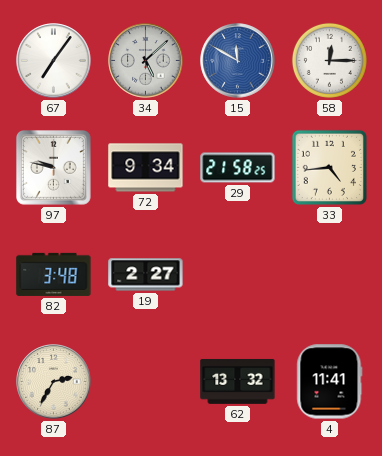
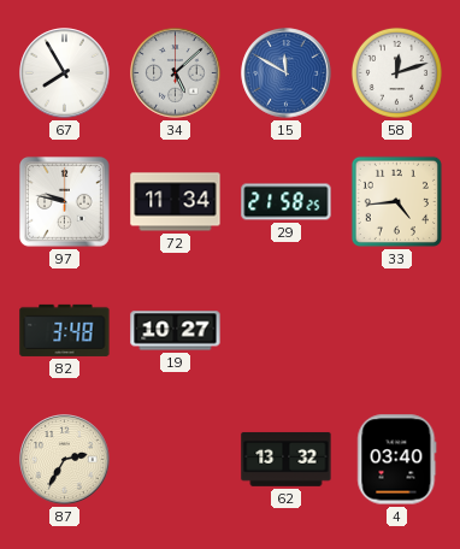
67: 7:06 -> 7:55
58: 12:15 -> 12:12
72: 9:34 -> 11:34
19: 2:27 -> 10:27
4: 11:41 -> 03:40
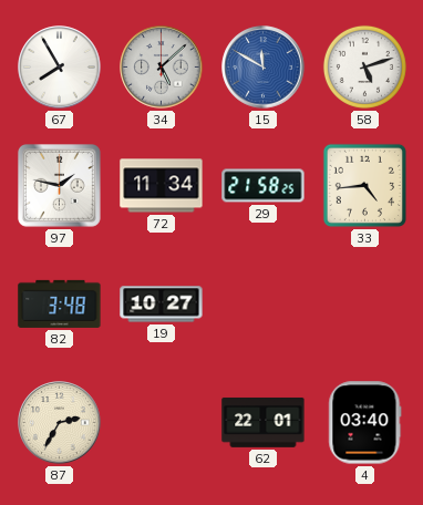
58: 12:12 -> 5:12
97: 9:47 -> 1:47
62: 13:32 -> 22:01
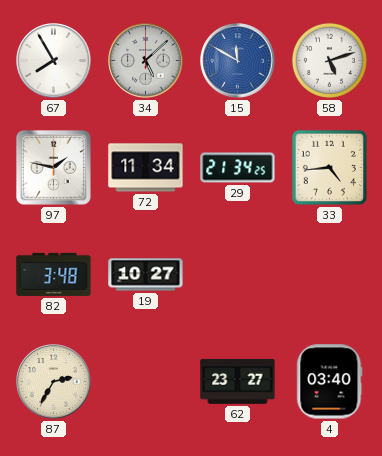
29: 21:58 -> 21:34
62: 22:01 -> 23:27
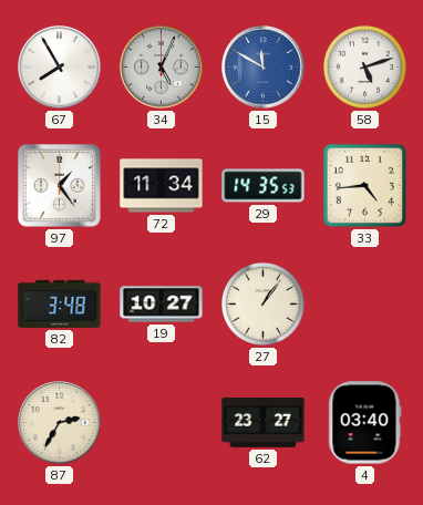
34: 5:08 -> 5:04
97: 1:47 -> 1:24
29: 21:34 -> 14:35
27: none -> 1:06
